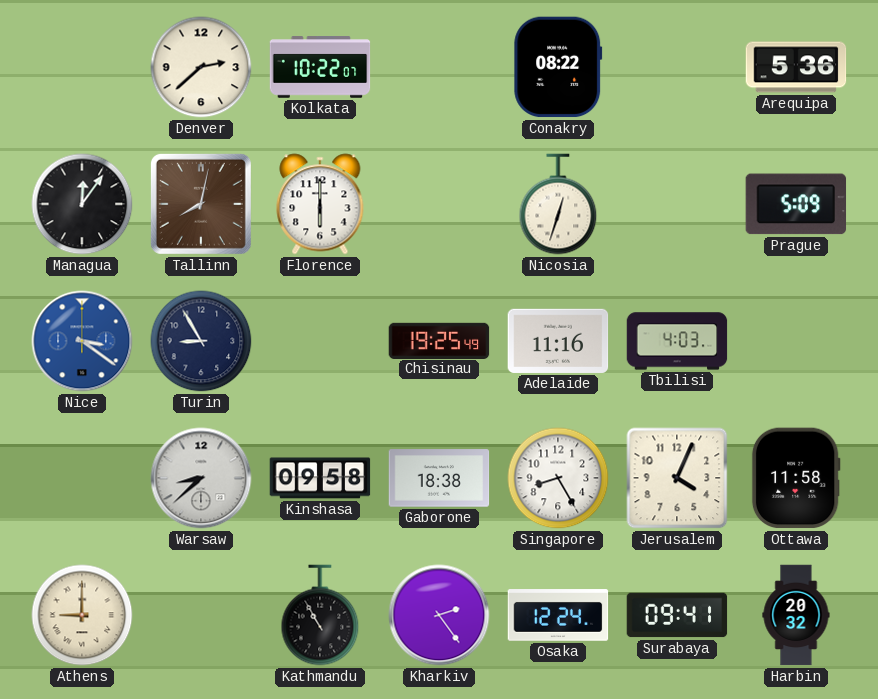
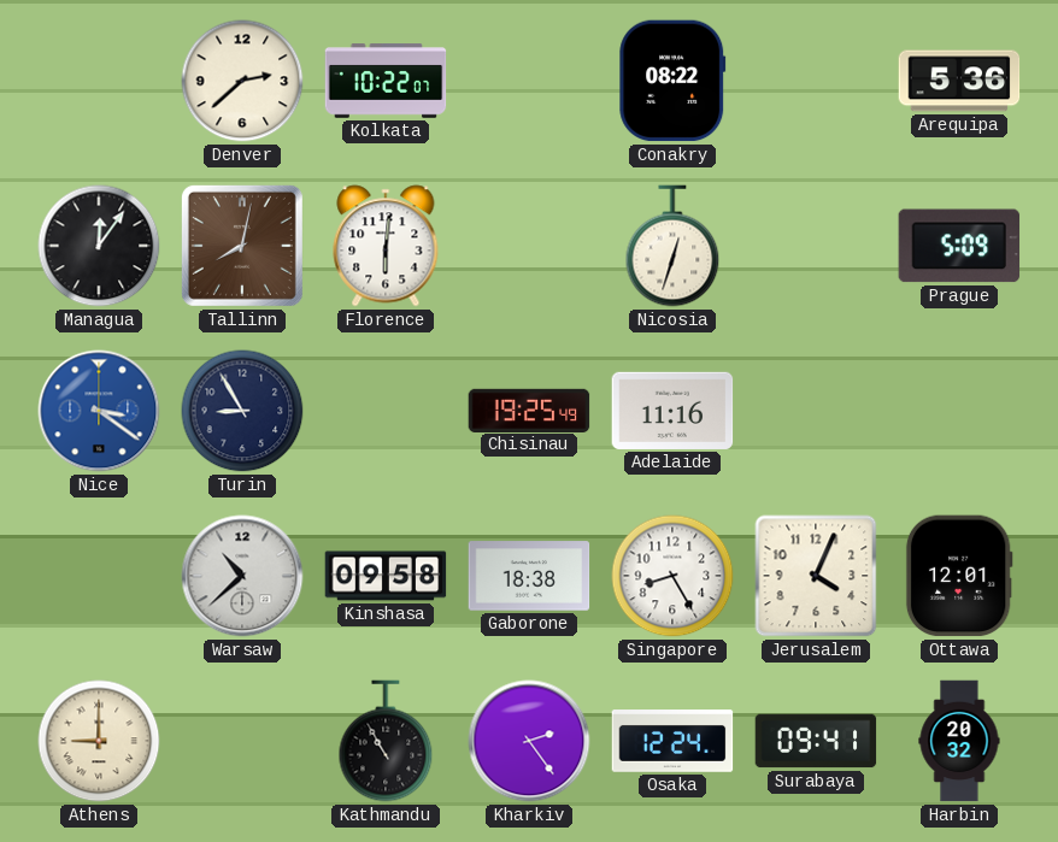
Florence: 6:00 -> 6:01
Tbilisi: 4:03 -> none
Warsaw: 8:38 -> 10:38
Ottawa: 11:58 -> 12:01
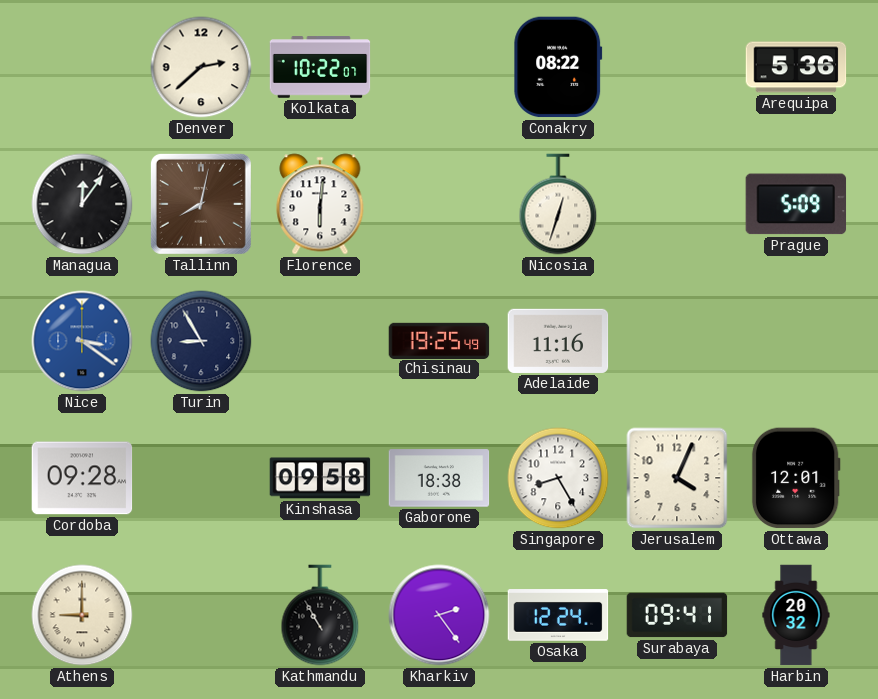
Cordoba: none -> 09:28
Warsaw: 10:38 -> none
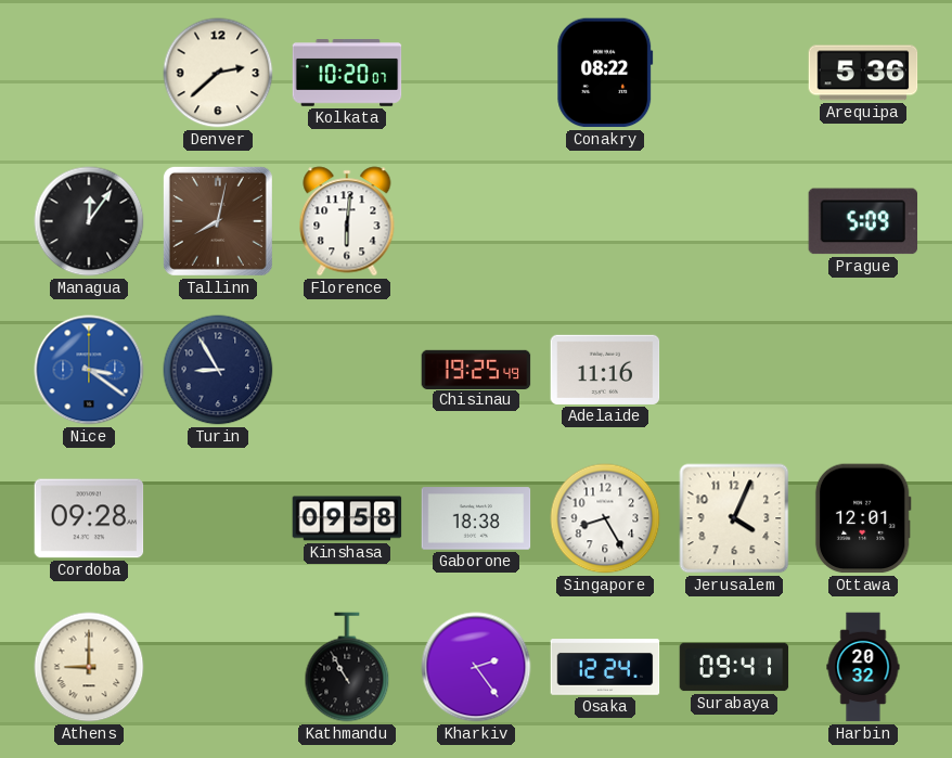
Kolkata: 10:22 -> 10:20
Nicosia: 12:33 -> none
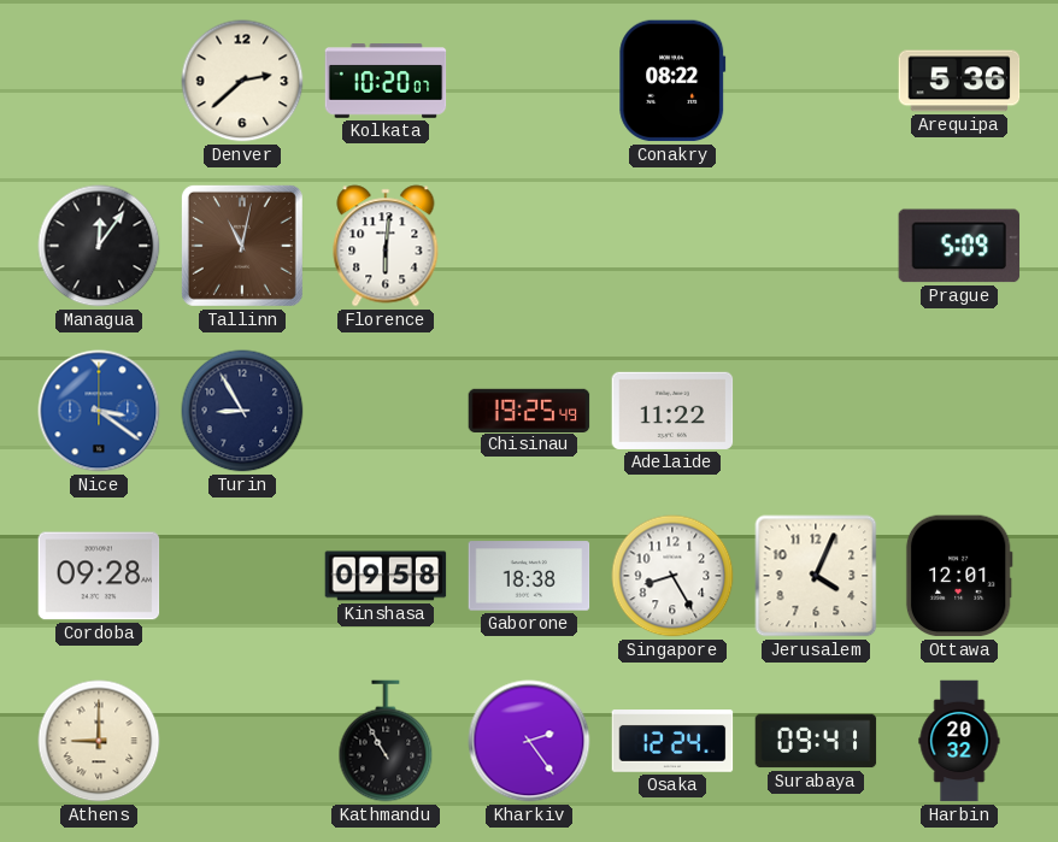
Tallinn: 8:02 -> 11:02
Adelaide: 11:16 -> 11:22
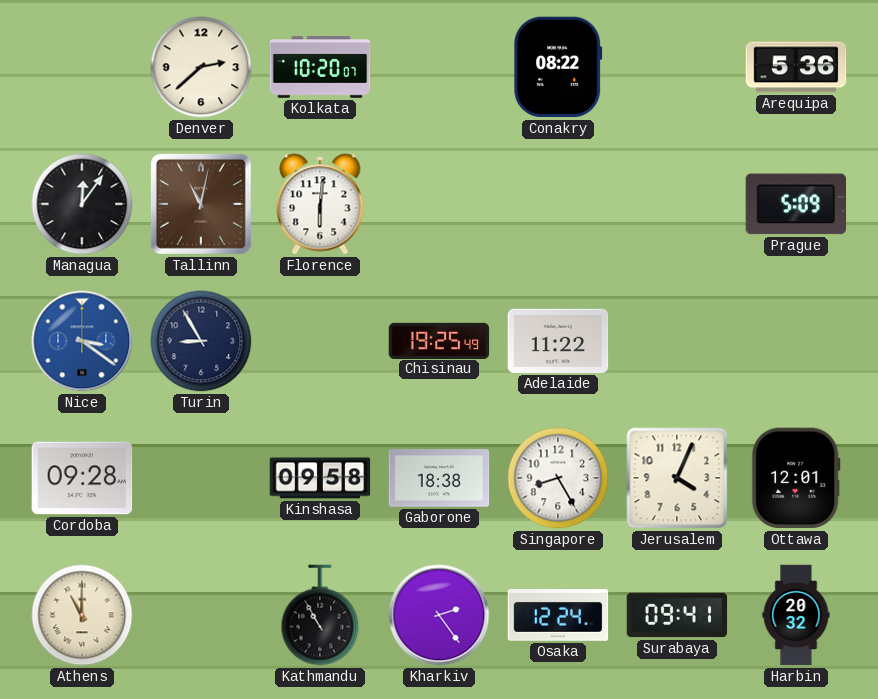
Athens: 9:00 -> 11:00
